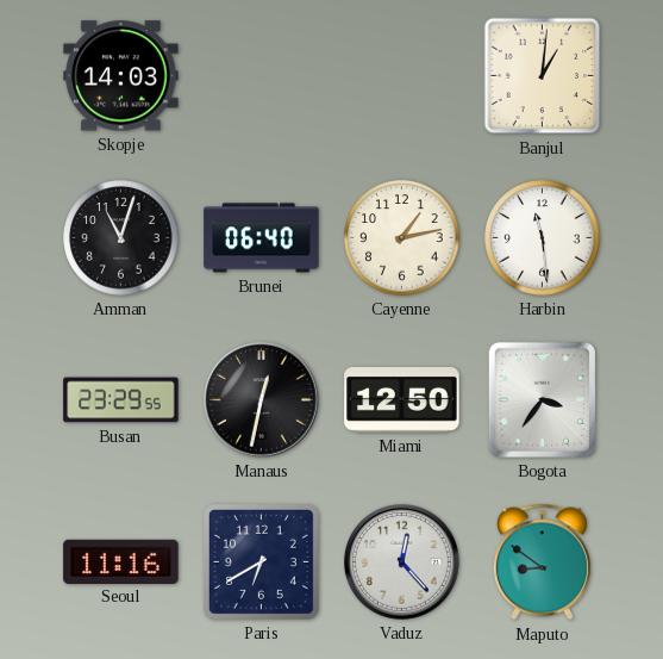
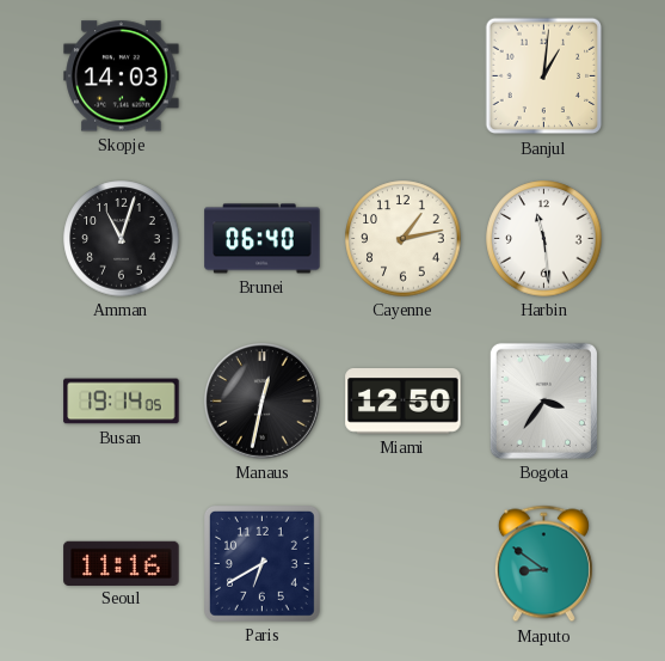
Busan: 23:29 -> 19:14
Vaduz: 12:23 -> none
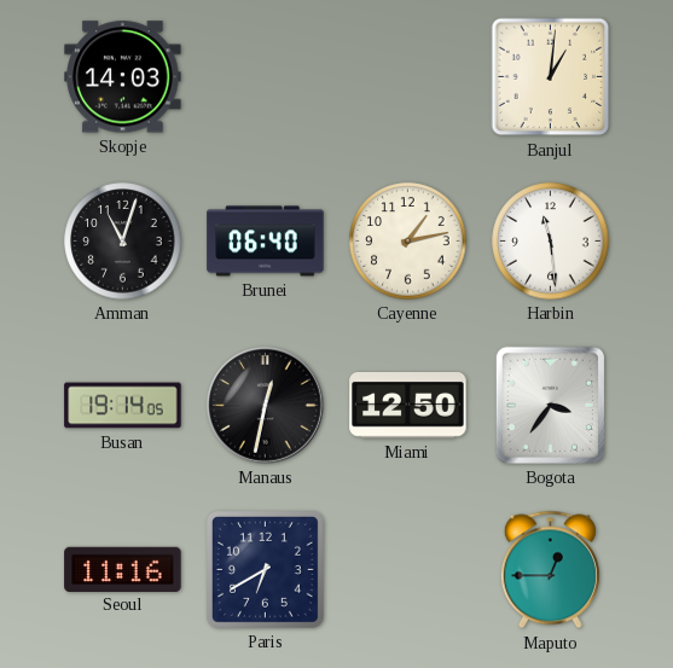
Maputo: 8:51 -> 12:45
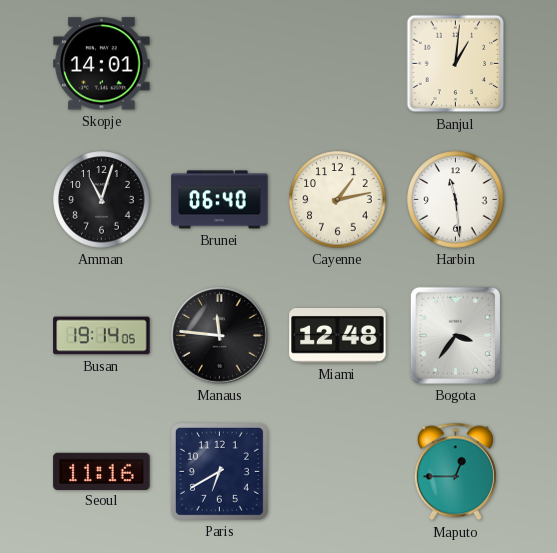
Skopje: 14:03 -> 14:01
Manaus: 12:32 -> 11:46
Miami: 12:50 -> 12:48
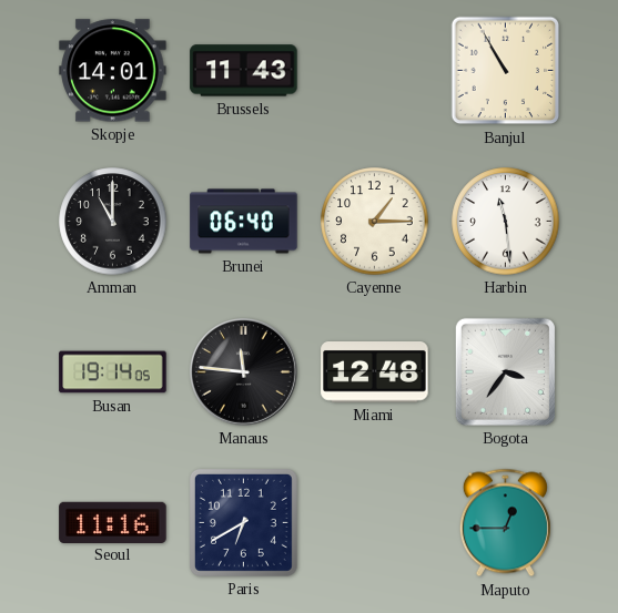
Brussels: none -> 11:43
Banjul: 1:01 -> 10:55
Amman: 11:03 -> 11:00
Cayenne: 1:13 -> 1:15
